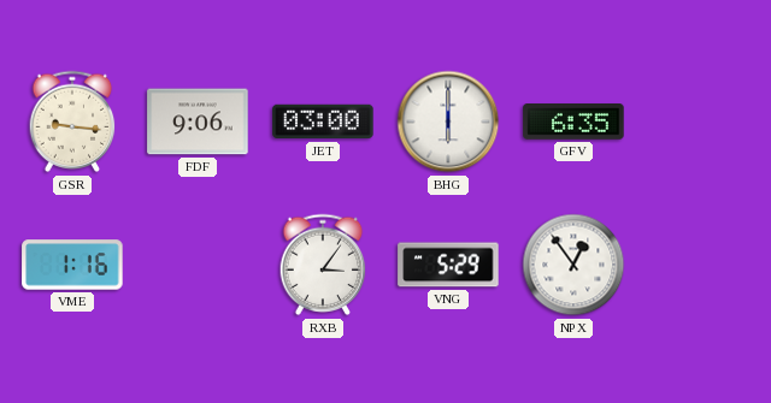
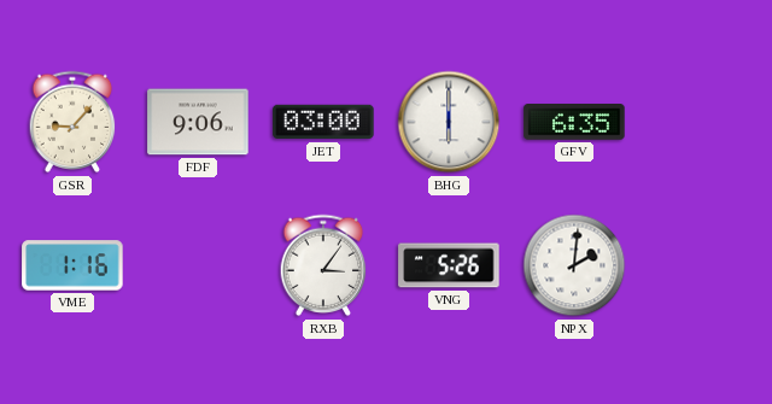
GSR: 9:16 -> 9:07
VNG: 5:29 -> 5:26
NPX: 12:54 -> 2:01
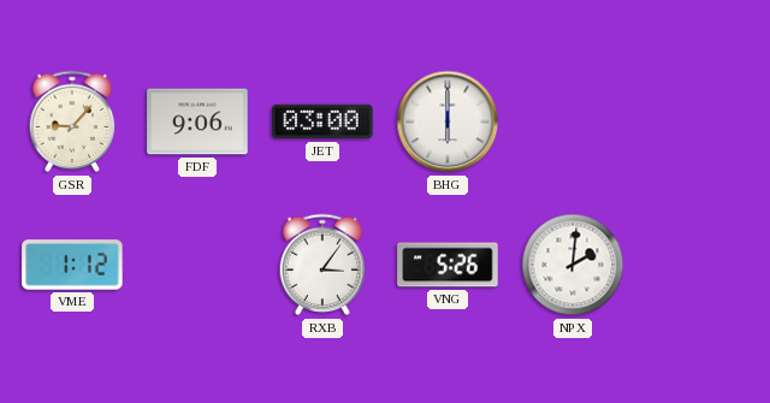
GFV: 6:35 -> none
VME: 1:16 -> 1:12
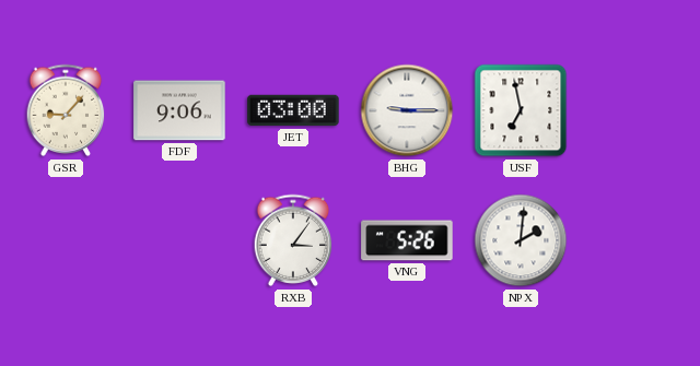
BHG: 6:00 -> 9:15
USF: none -> 6:58
VME: 1:12 -> none
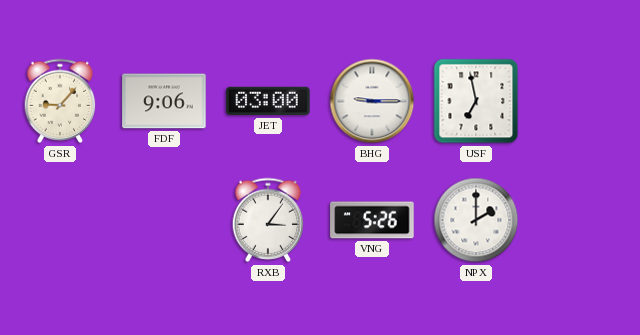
NPX: 2:01 -> 2:00
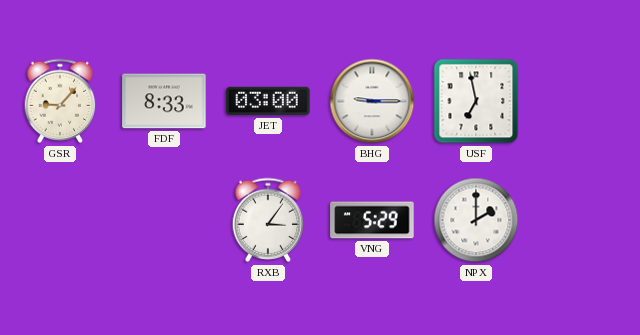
FDF: 9:06 -> 8:33
VNG: 5:26 -> 5:29
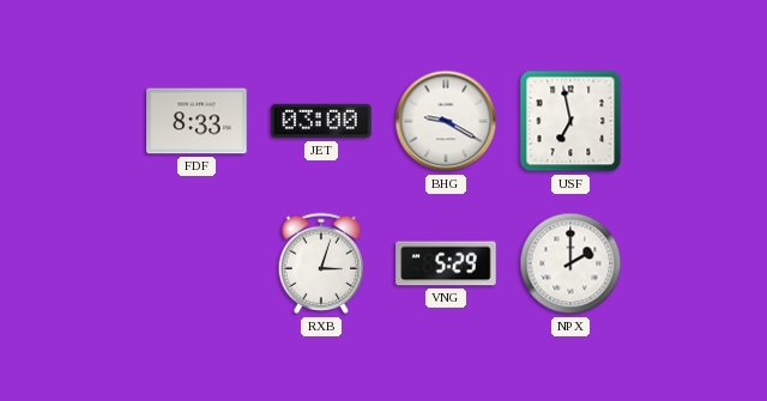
GSR: 9:07 -> none
BHG: 9:15 -> 9:20
RXB: 3:06 -> 3:03
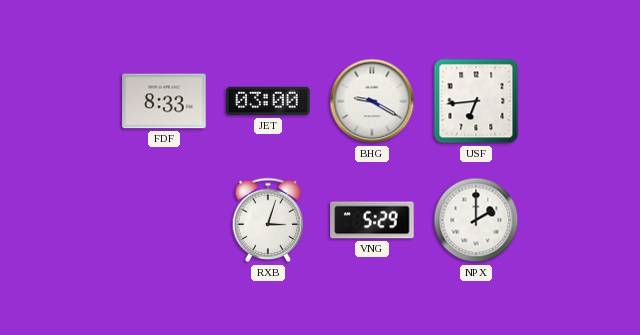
USF: 6:58 -> 6:44
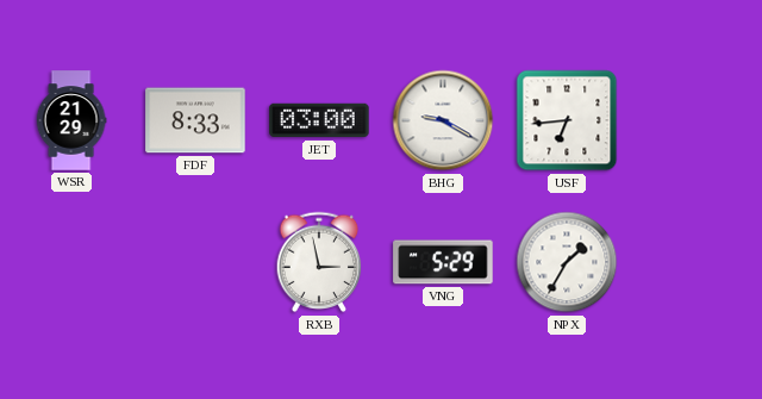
WSR: none -> 21:29
RXB: 3:03 -> 2:58
NPX: 2:00 -> 1:35
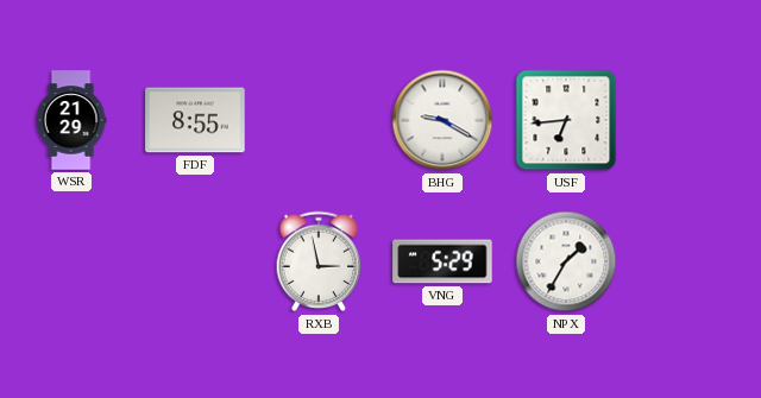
FDF: 8:33 -> 8:55
JET: 03:00 -> none
